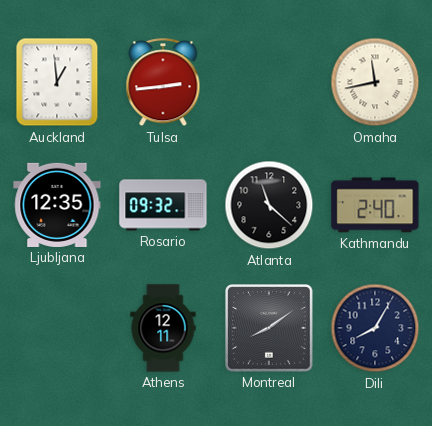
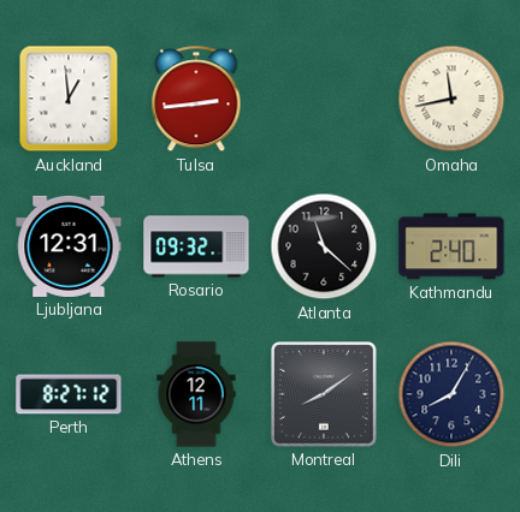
Ljubljana: 12:35 -> 12:31
Perth: none -> 8:27
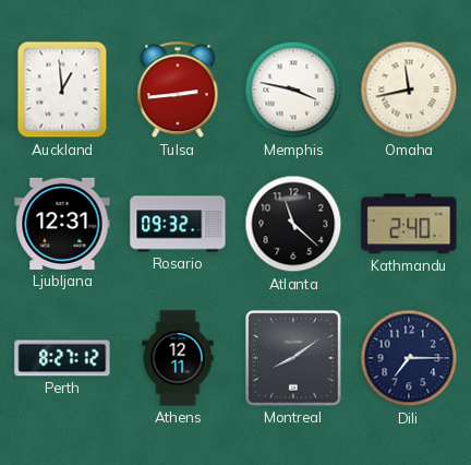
Memphis: none -> 3:47
Dili: 8:05 -> 7:15
